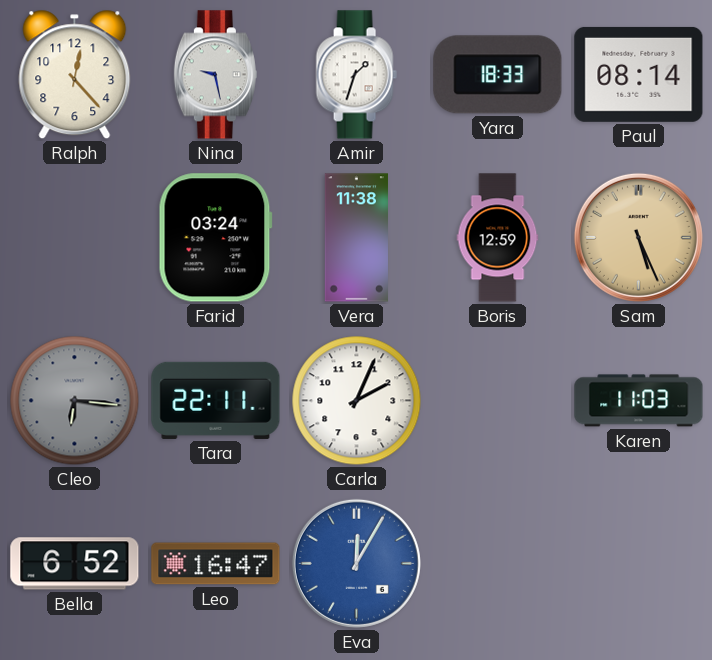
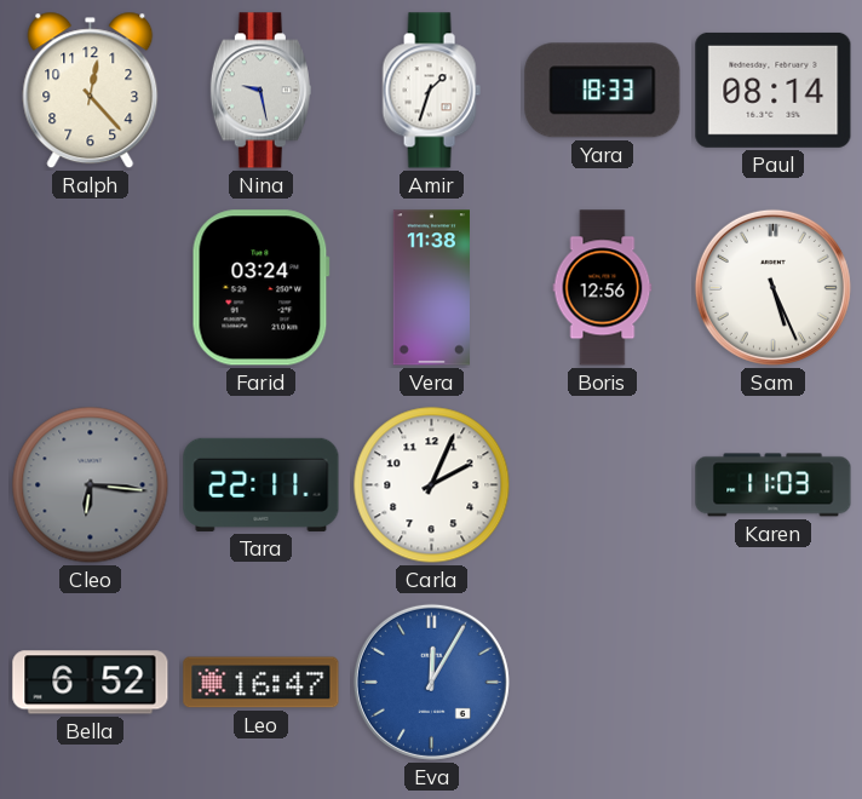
Boris: 12:59 -> 12:56
Sam dial: champagne -> white
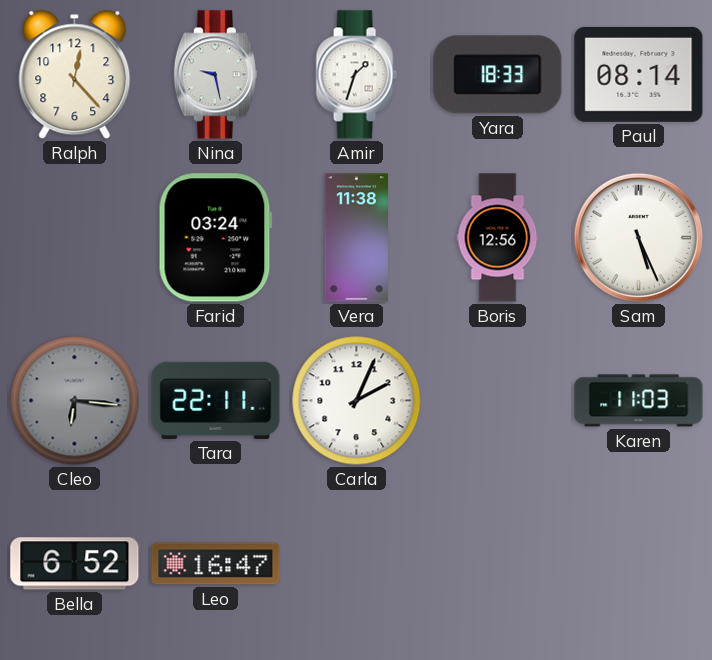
Eva: 12:05 -> none
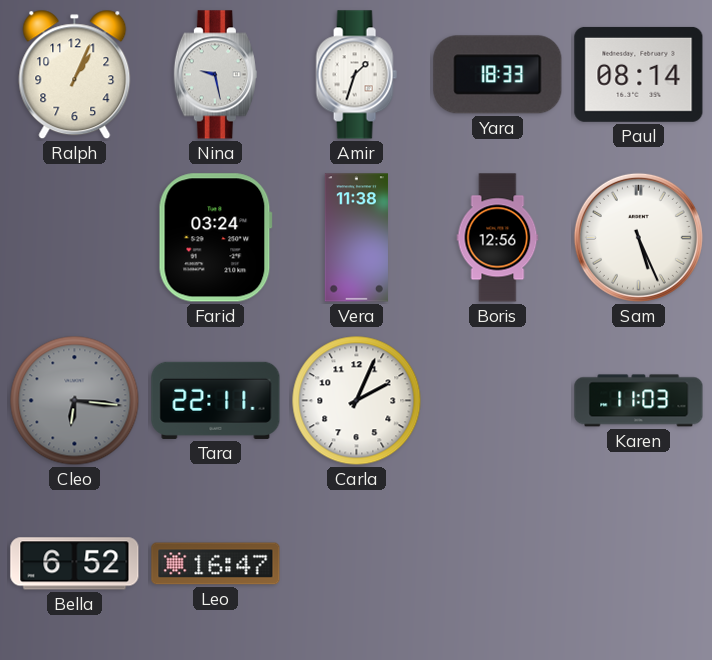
Ralph: 12:23 -> 1:04
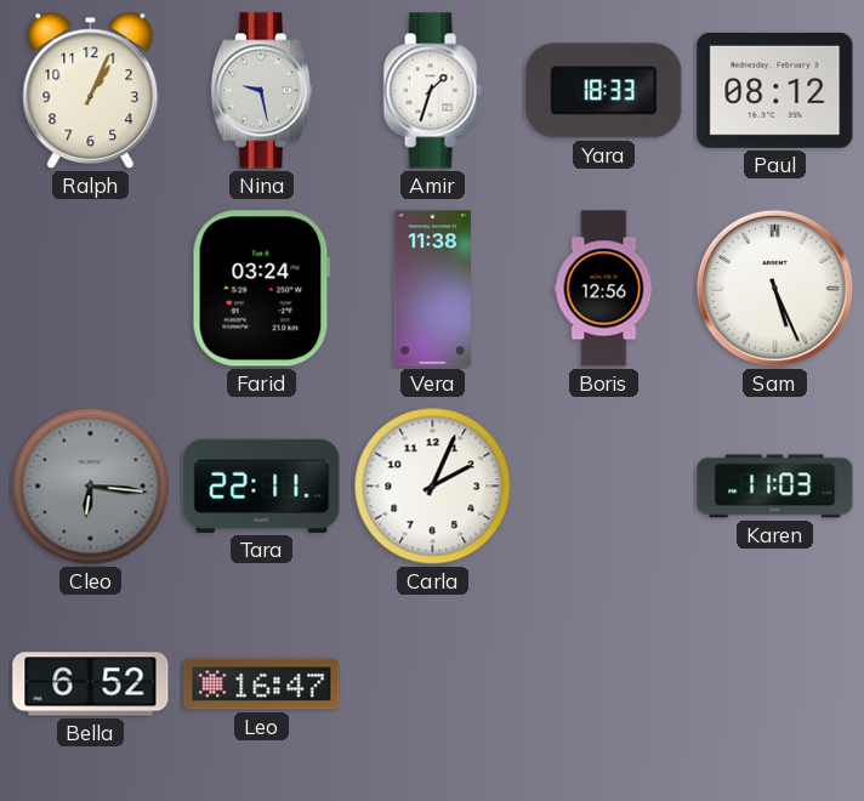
Paul: 08:14 -> 08:12
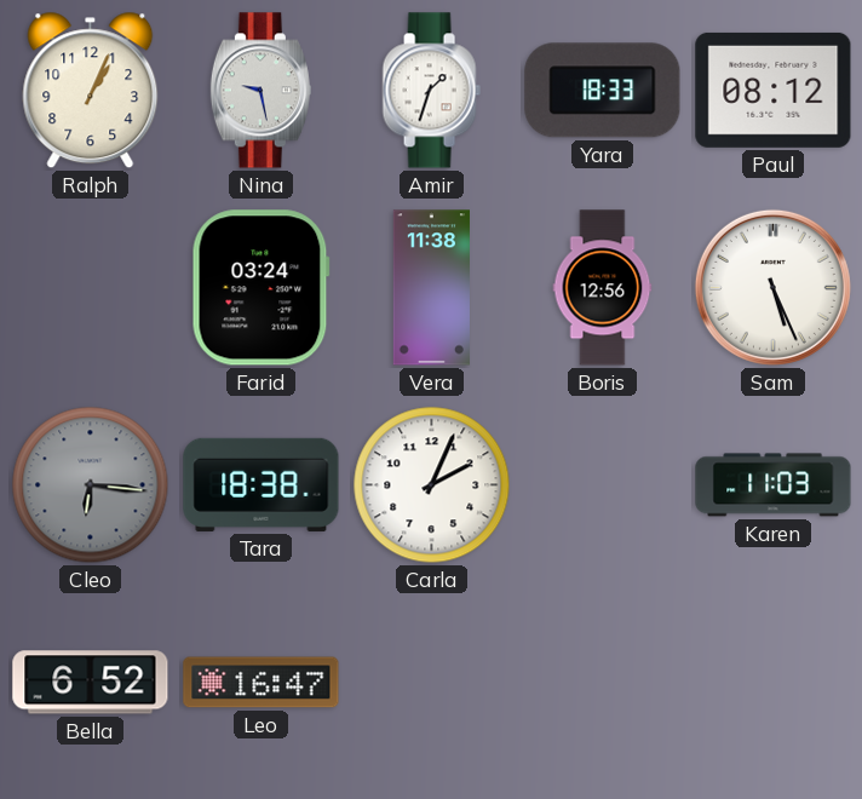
Tara: 22:11 -> 18:38
